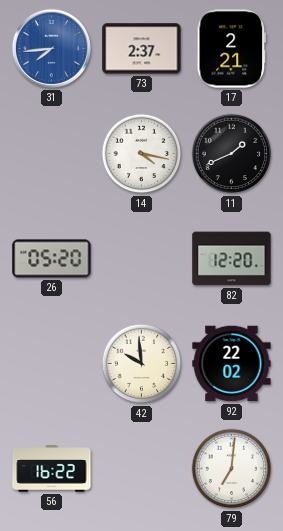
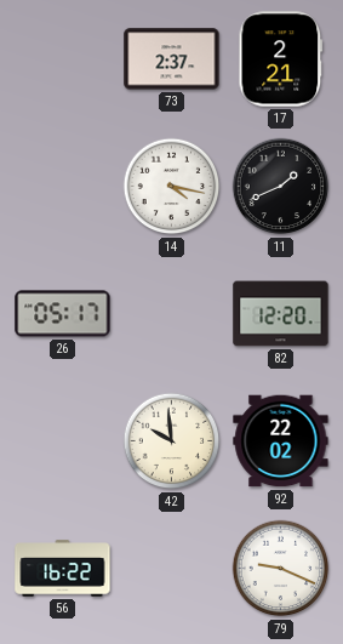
31: 7:44 -> none
26: 05:20 -> 05:17
79: 7:01 -> 9:19
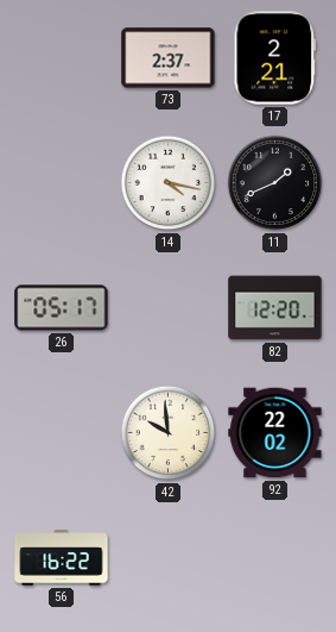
79: 9:19 -> none
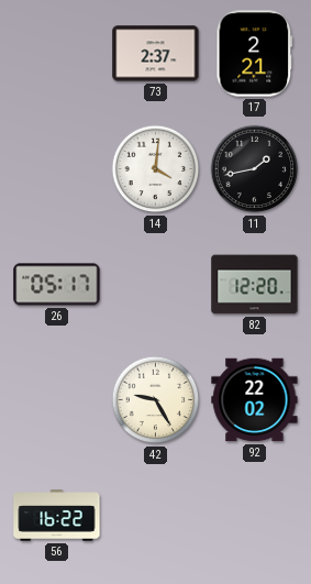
14: 4:17 -> 4:01
11: 1:41 -> 1:43
42: 9:59 -> 9:25
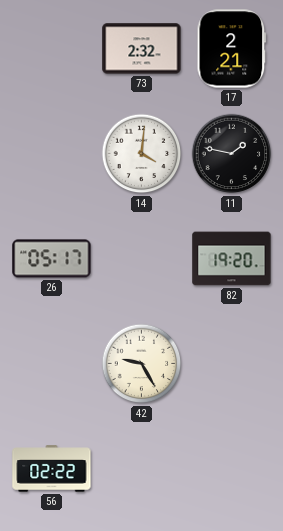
73: 2:37 -> 2:32
11: 1:43 -> 1:47
82: 12:20 -> 19:20
92: 22:02 -> none
56: 16:22 -> 02:22
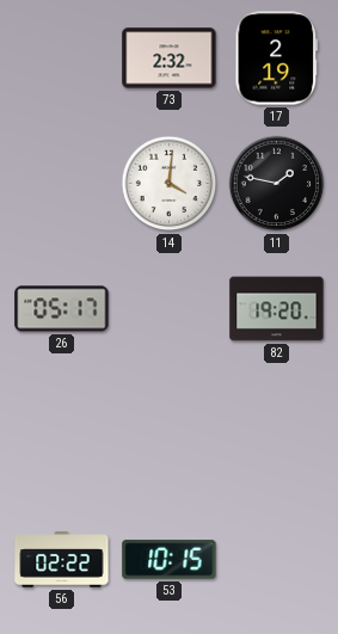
17: 2:21 -> 2:19
42: 9:25 -> none
53: none -> 10:15
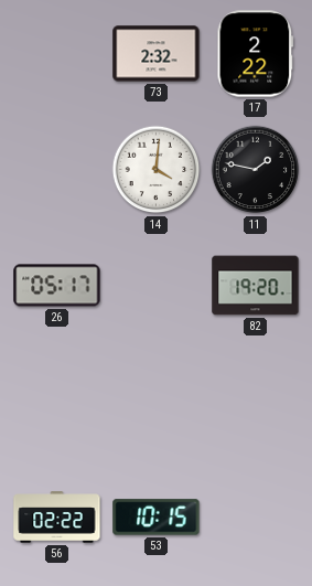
17: 2:19 -> 2:22
